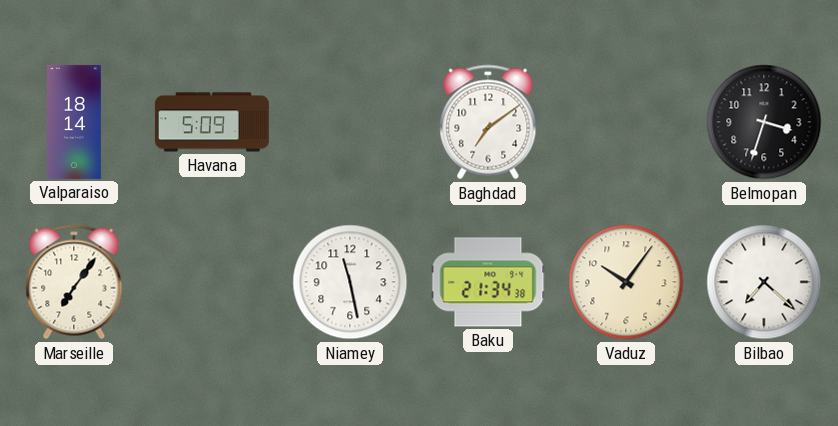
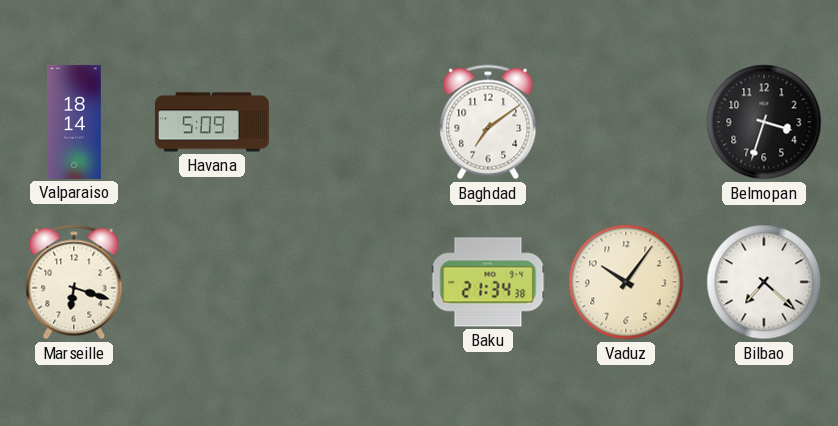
Marseille: 7:06 -> 6:18
Niamey: 11:28 -> none
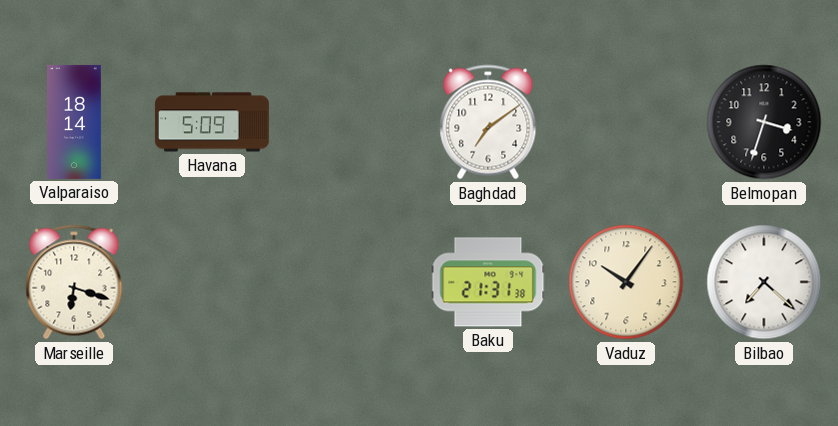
Baku: 21:34 -> 21:31
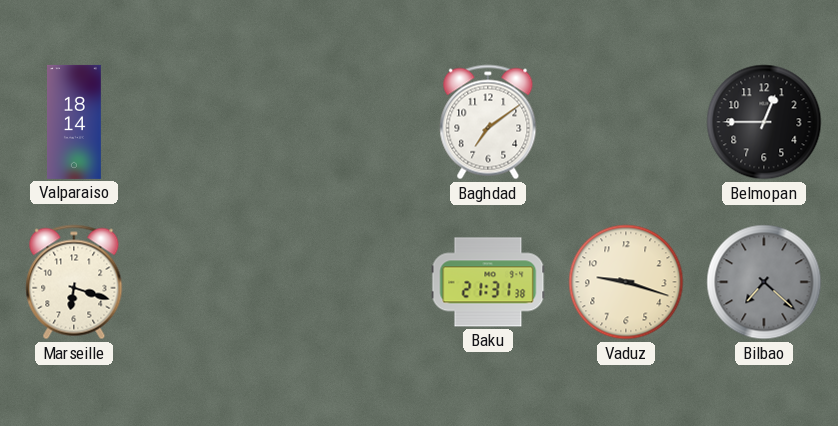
Havana: 5:09 -> none
Belmopan: 3:33 -> 12:45
Vaduz: 10:06 -> 9:18
Bilbao dial: white -> grey
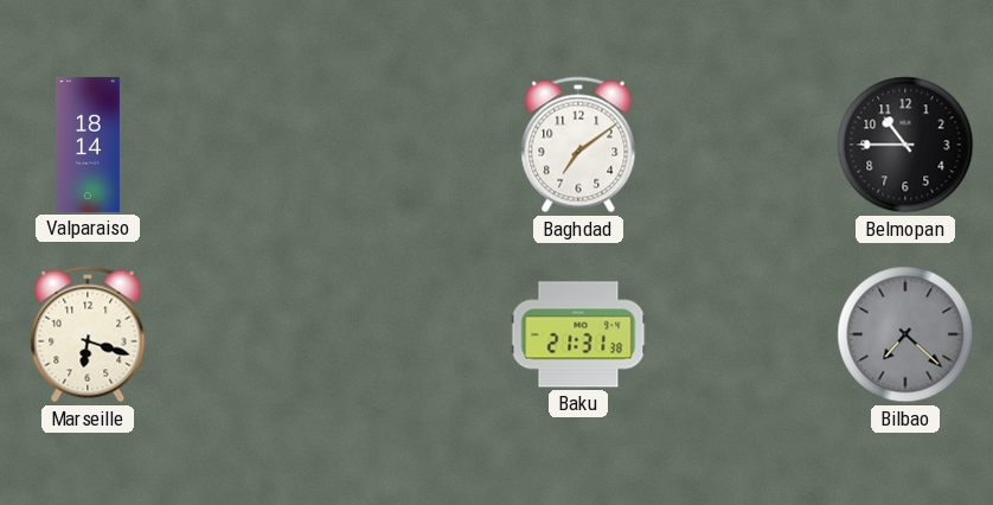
Belmopan: 12:45 -> 10:45
Vaduz: 9:18 -> none
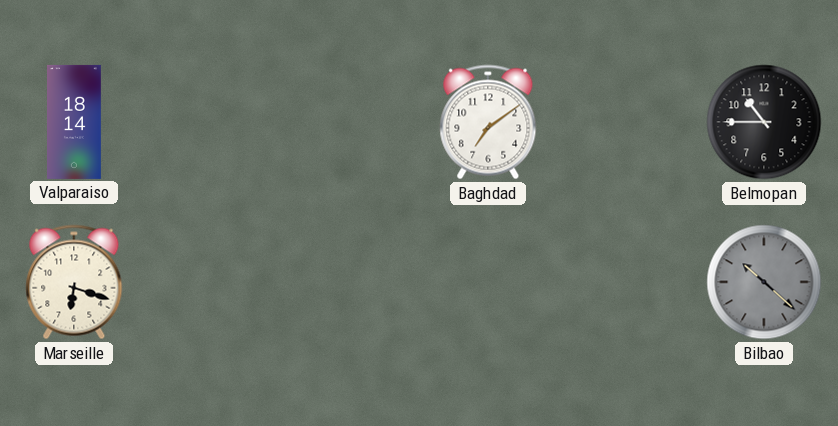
Baku: 21:31 -> none
Bilbao: 7:22 -> 10:22
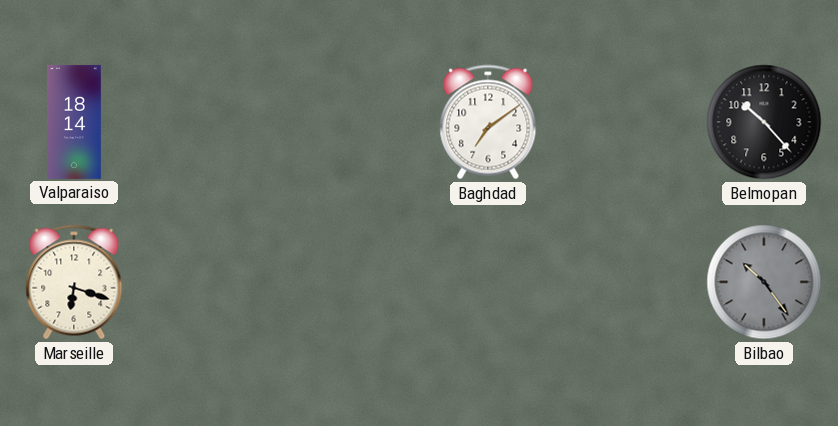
Belmopan: 10:45 -> 10:23
Bilbao: 10:22 -> 10:24
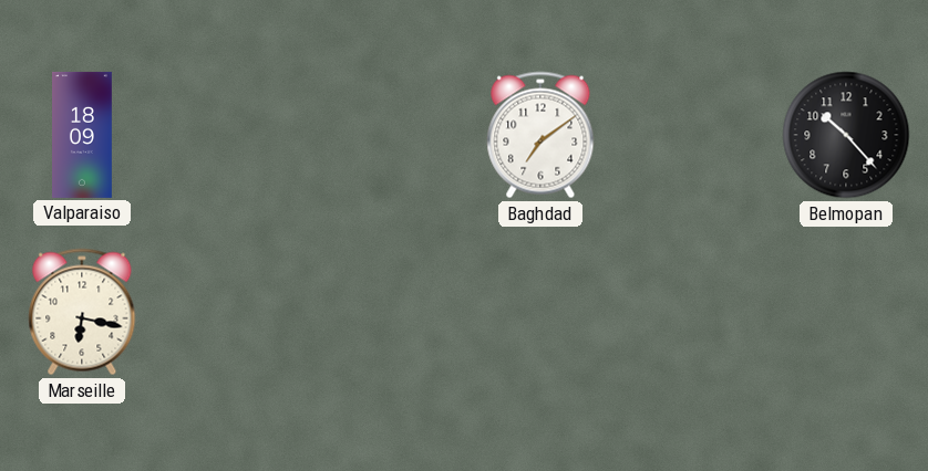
Valparaiso: 18:14 -> 18:09
Marseille: 6:18 -> 6:17
Bilbao: 10:24 -> none
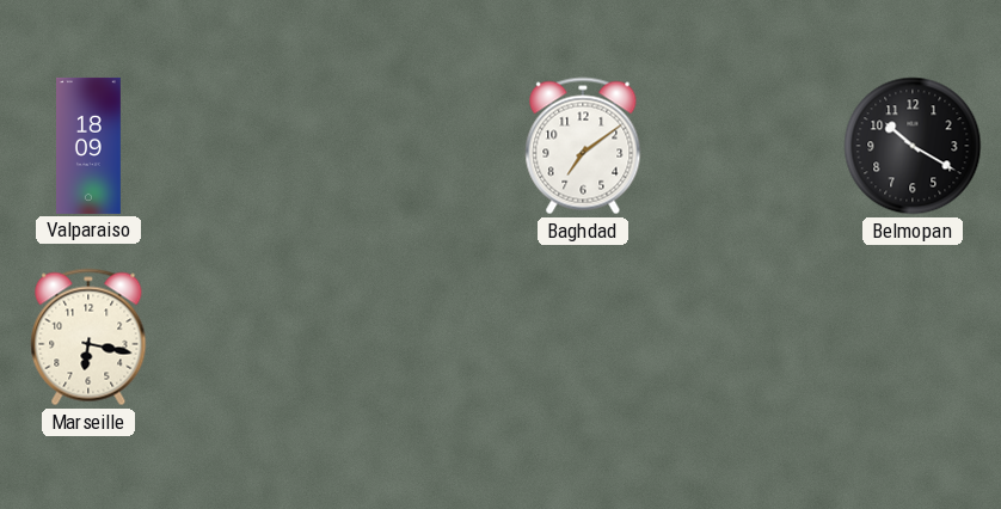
Belmopan: 10:23 -> 10:20
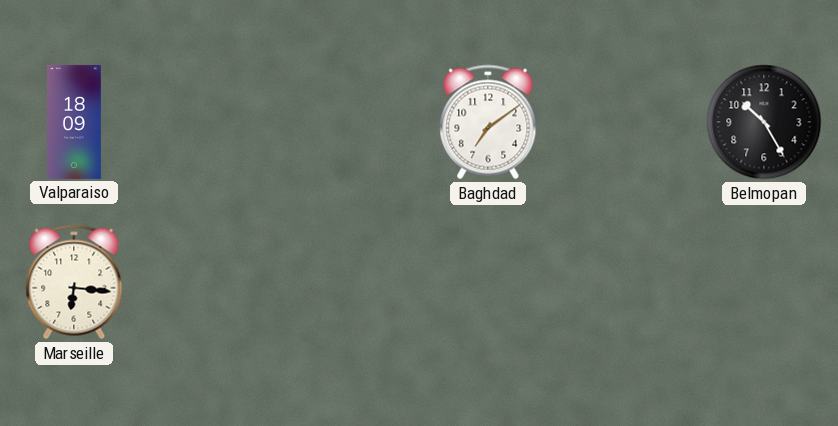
Belmopan: 10:20 -> 10:25
Marseille: 6:17 -> 6:16
